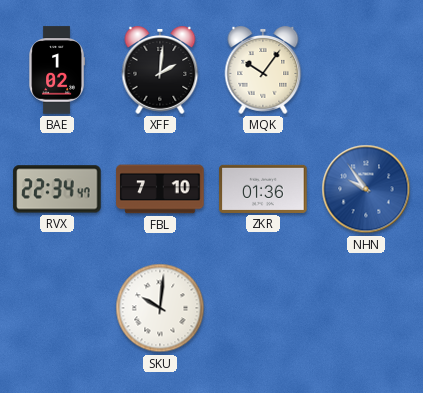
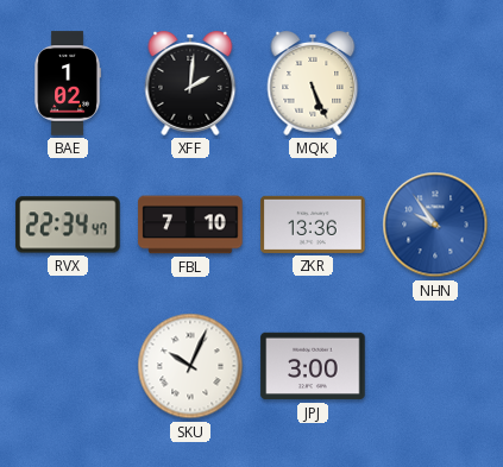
MQK: 10:06 -> 5:26
ZKR: 01:36 -> 13:36
SKU: 10:01 -> 10:04
JPJ: none -> 3:00
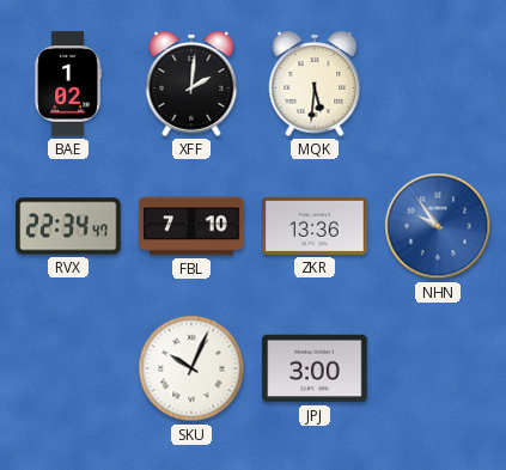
MQK: 5:26 -> 5:31
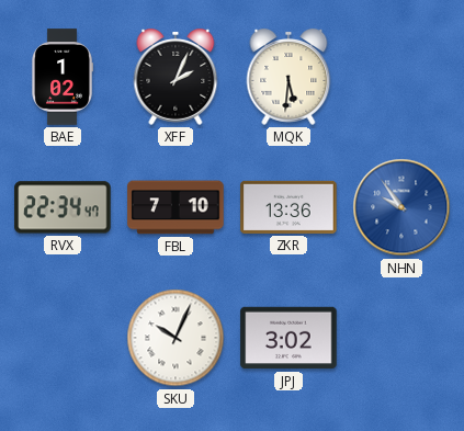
XFF: 2:01 -> 2:04
JPJ: 3:00 -> 3:02
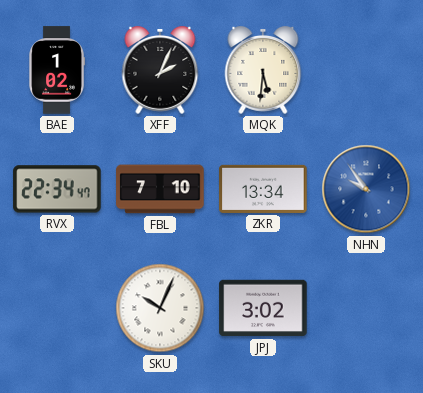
ZKR: 13:36 -> 13:34
